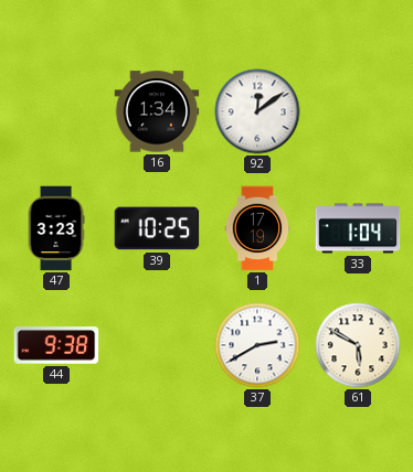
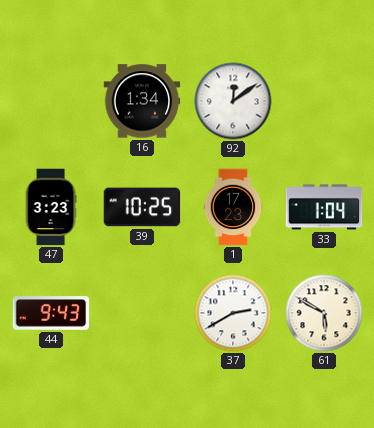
1: 17:19 -> 17:23
44: 9:38 -> 9:43
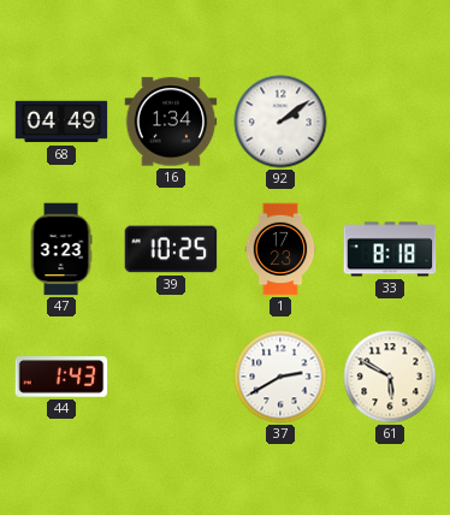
68: none -> 04:49
92: 12:09 -> 2:09
33: 1:04 -> 8:18
44: 9:43 -> 1:43
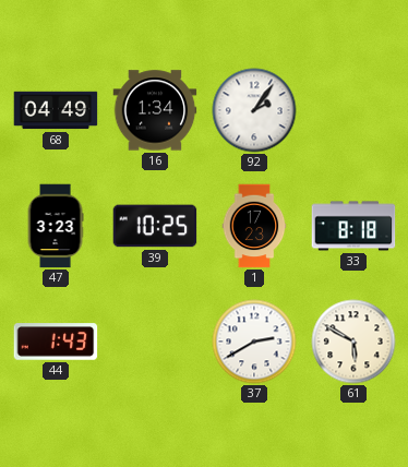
92: 2:09 -> 2:06
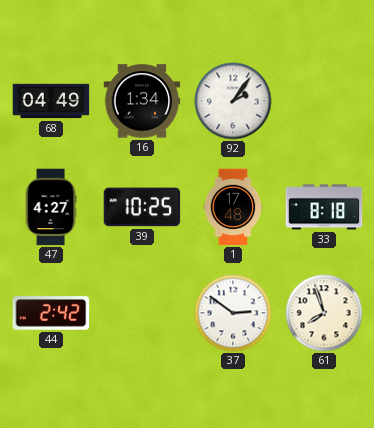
47: 3:23 -> 4:27
1: 17:23 -> 17:48
44: 1:43 -> 2:42
37: 2:40 -> 2:51
61: 5:50 -> 7:57
